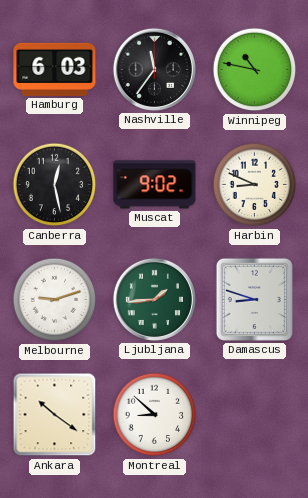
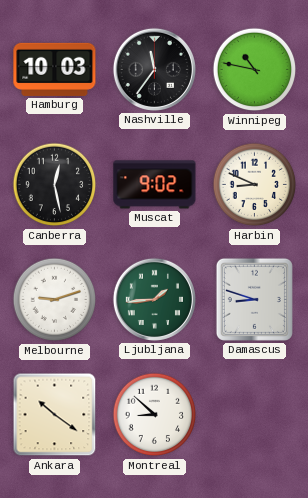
Hamburg: 6:03 -> 10:03
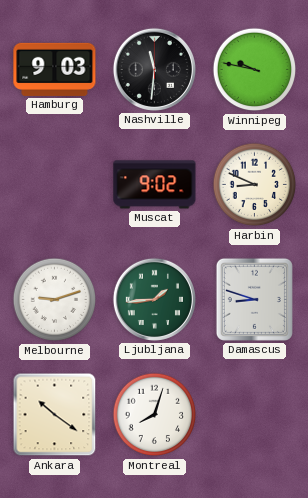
Hamburg: 10:03 -> 9:03
Nashville: 11:36 -> 11:31
Winnipeg: 10:47 -> 9:47
Canberra: 12:28 -> none
Montreal: 8:52 -> 8:03
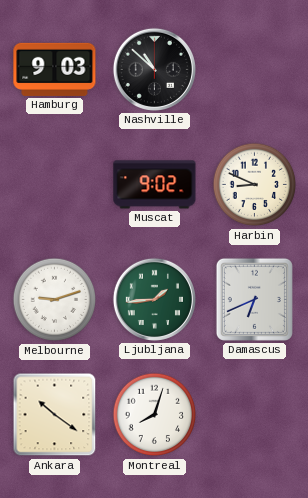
Nashville: 11:31 -> 10:52
Winnipeg: 9:47 -> none
Damascus: 8:48 -> 6:41
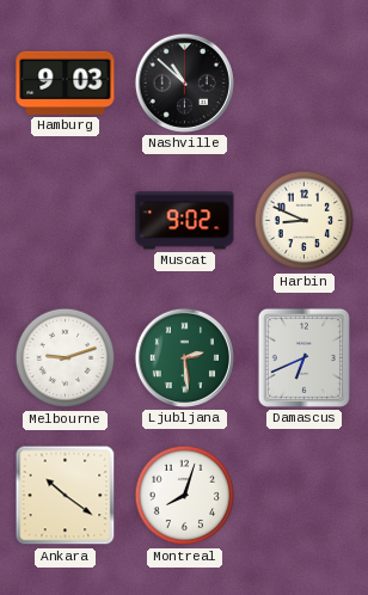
Ljubljana: 1:44 -> 2:29
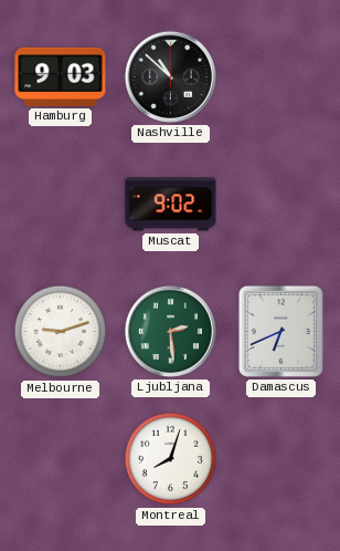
Harbin: 8:49 -> none
Ankara: 10:21 -> none
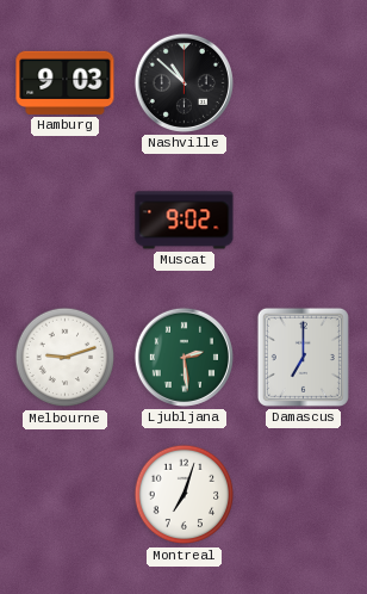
Damascus: 6:41 -> 7:00
Montreal: 8:03 -> 7:03
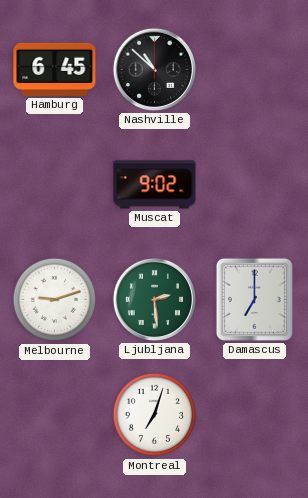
Hamburg: 9:03 -> 6:45
